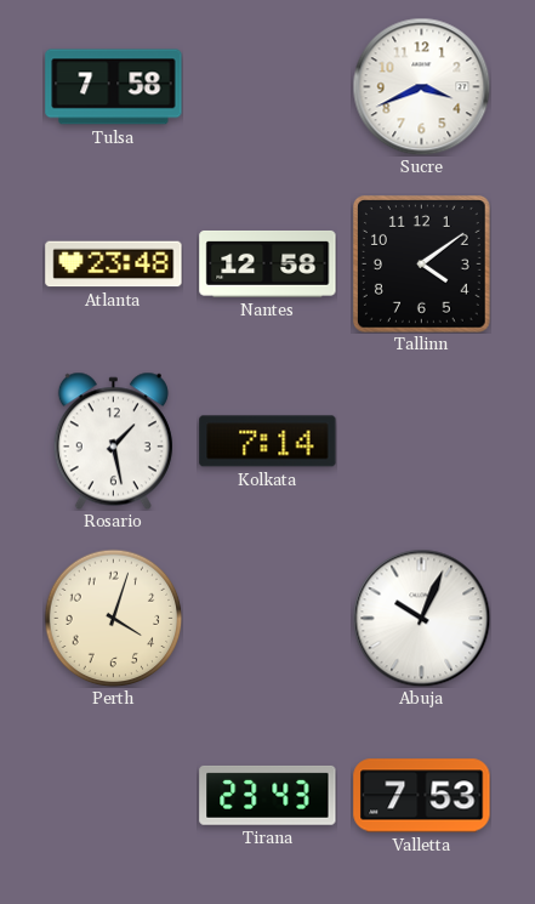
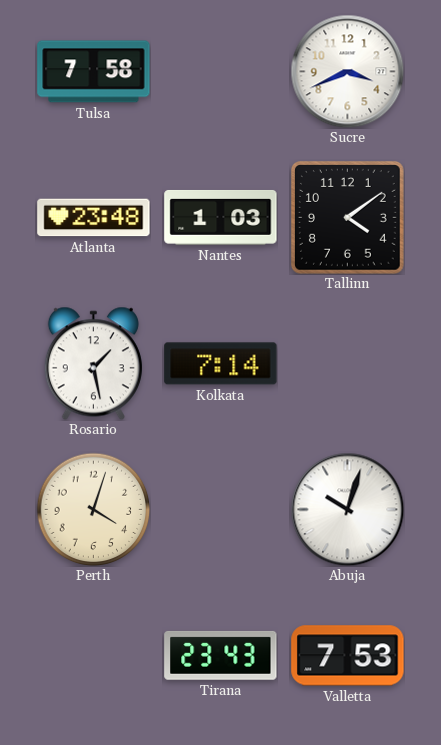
Nantes: 12:58 -> 1:03
Abuja: 10:04 -> 10:03
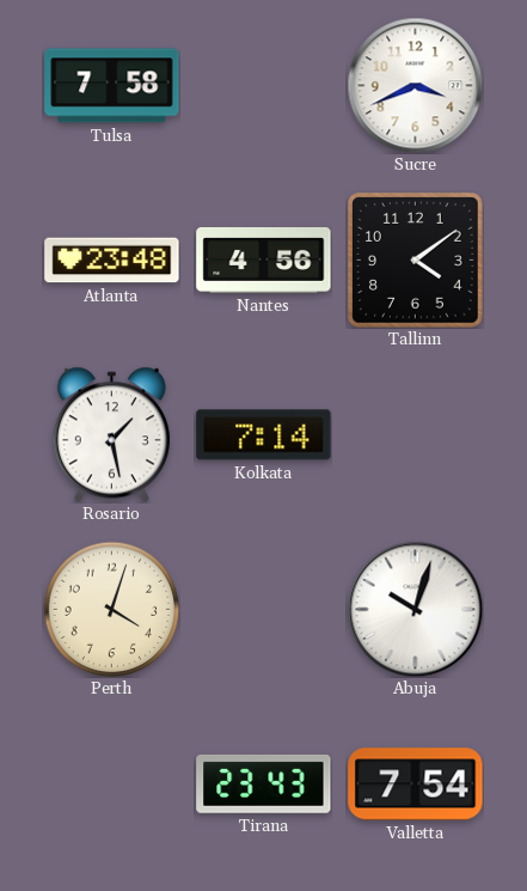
Nantes: 1:03 -> 4:56
Valletta: 7:53 -> 7:54
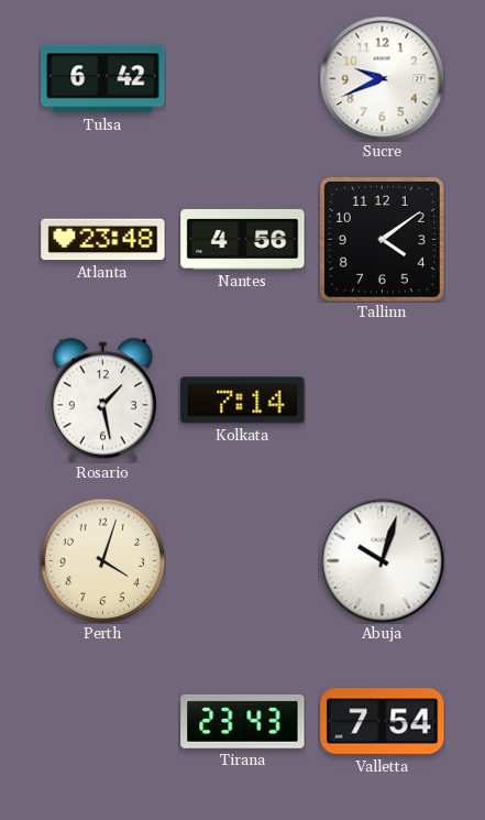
Tulsa: 7:58 -> 6:42
Sucre: 3:41 -> 9:41
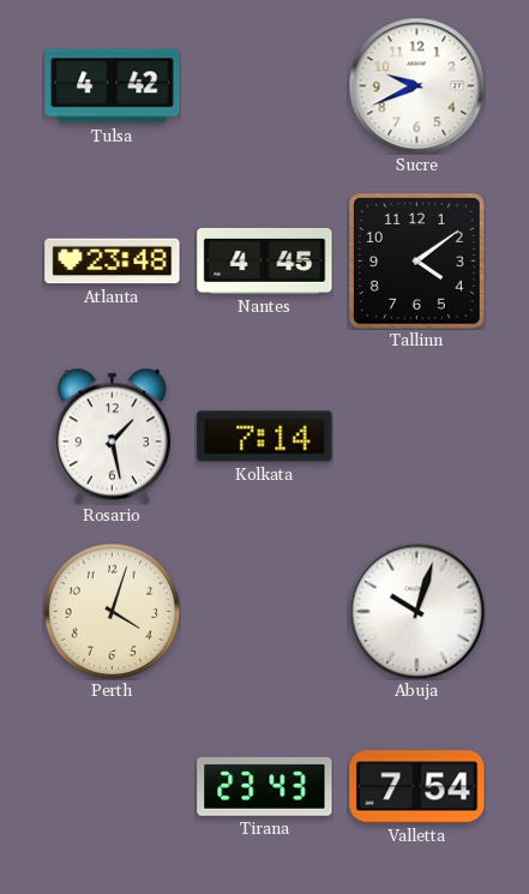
Tulsa: 6:42 -> 4:42
Nantes: 4:56 -> 4:45
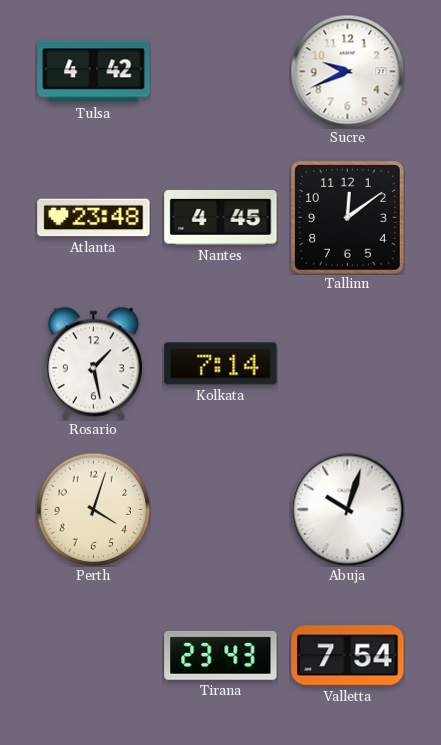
Tallinn: 4:09 -> 12:09
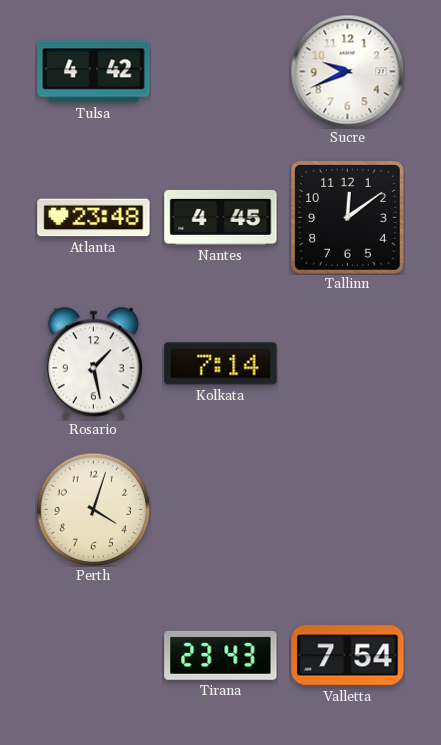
Abuja: 10:03 -> none
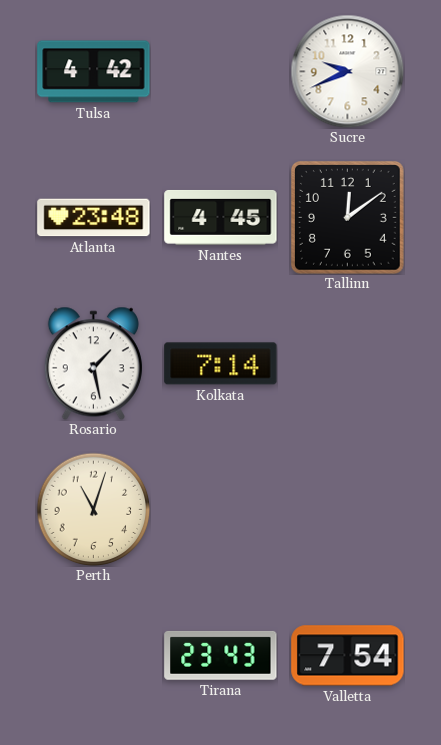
Perth: 4:03 -> 11:03
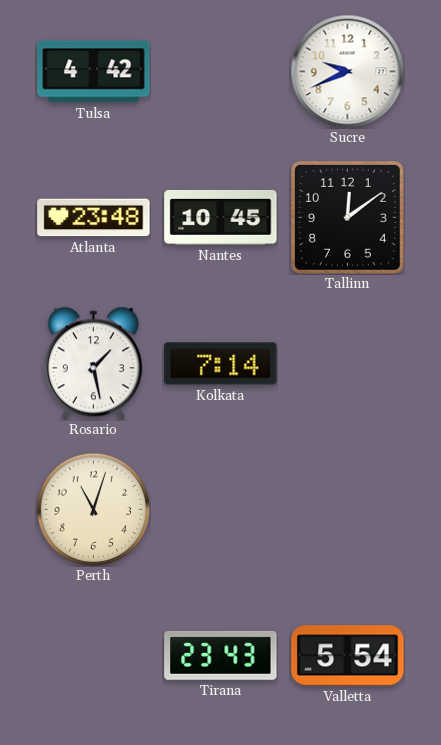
Nantes: 4:45 -> 10:45
Valletta: 7:54 -> 5:54
